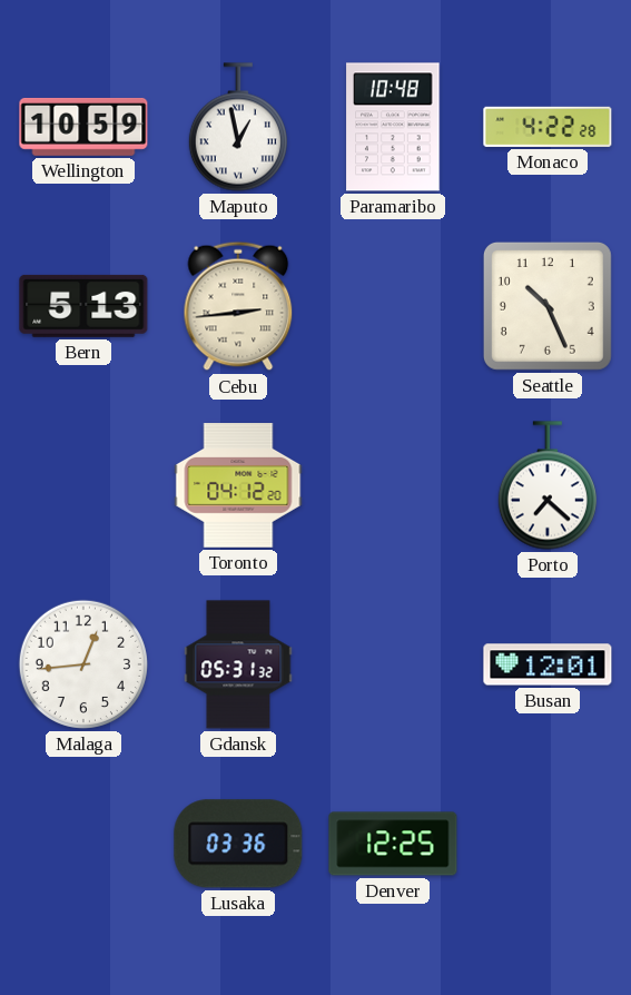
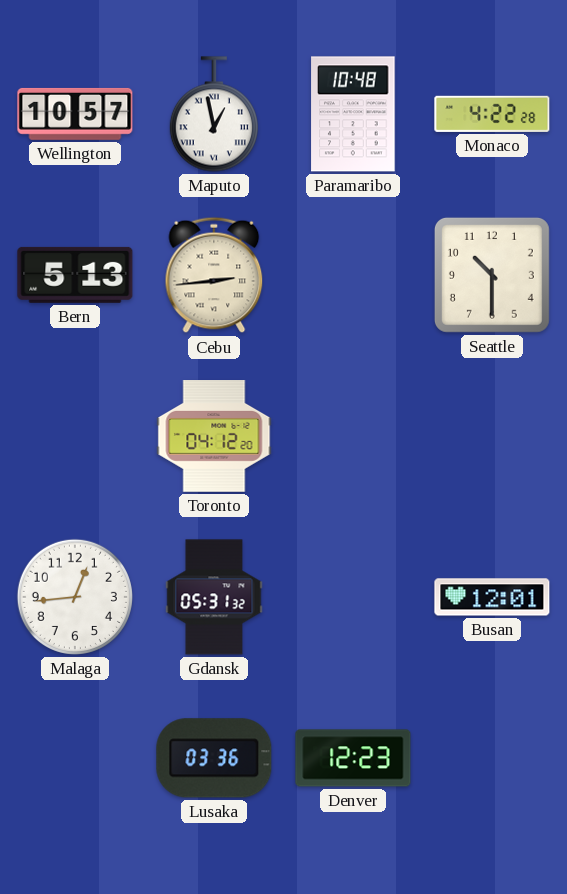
Wellington: 10:59 -> 10:57
Seattle: 10:26 -> 10:30
Porto: 7:22 -> none
Denver: 12:25 -> 12:23
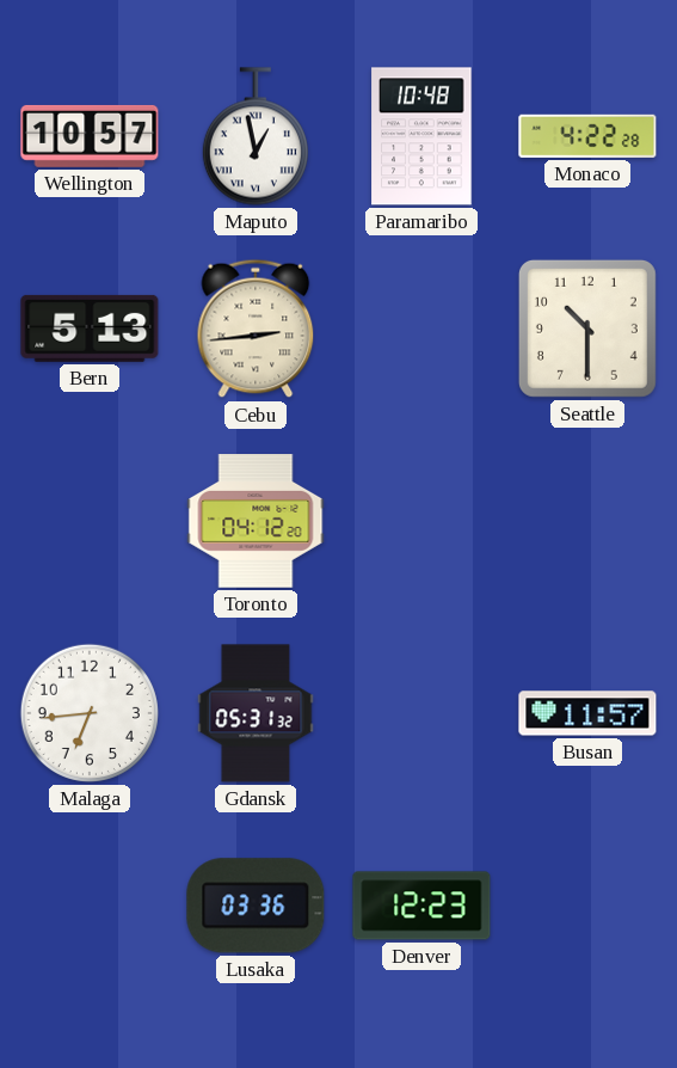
Malaga: 12:44 -> 6:44
Busan: 12:01 -> 11:57
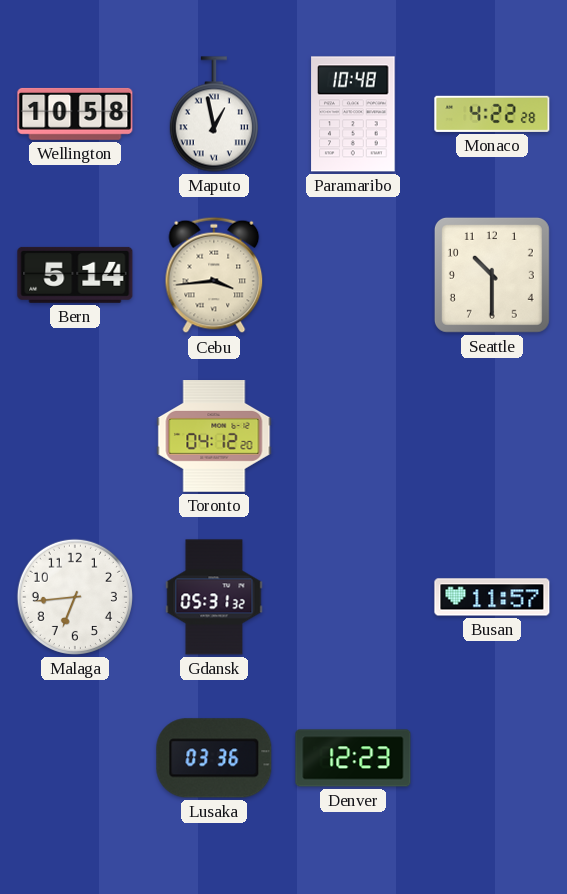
Wellington: 10:57 -> 10:58
Bern: 5:13 -> 5:14
Cebu: 2:44 -> 3:44
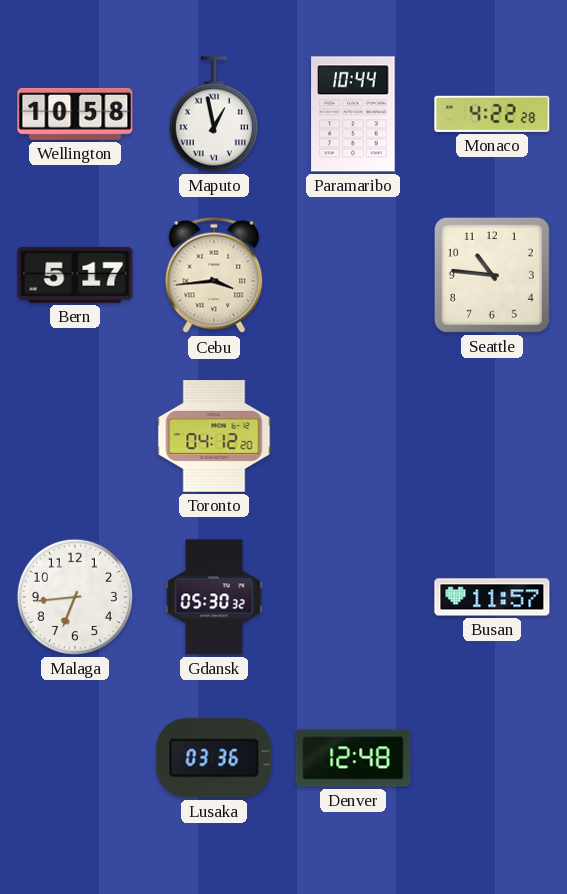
Paramaribo: 10:48 -> 10:44
Bern: 5:14 -> 5:17
Seattle: 10:30 -> 10:46
Gdansk: 05:31 -> 05:30
Denver: 12:23 -> 12:48
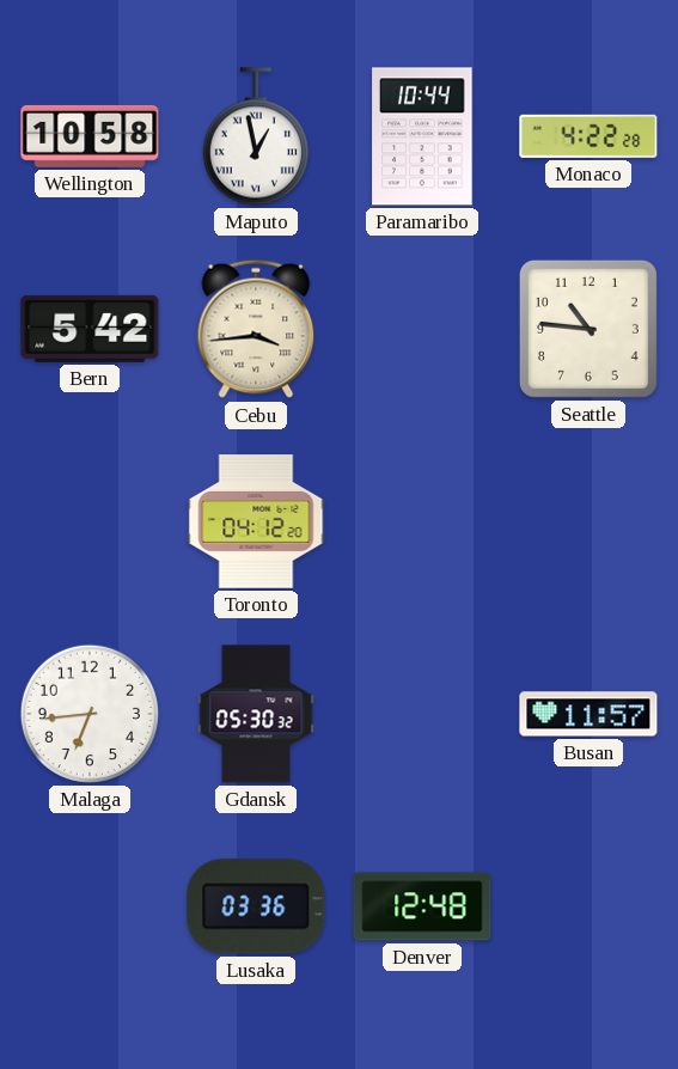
Bern: 5:17 -> 5:42
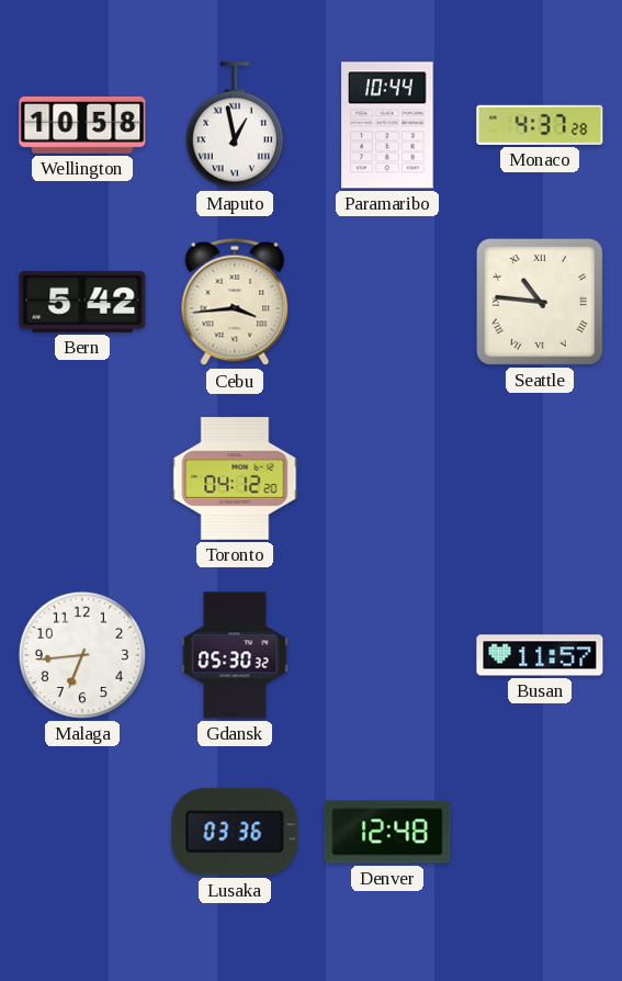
Monaco: 4:22 -> 4:37
Seattle numerals: Arabic -> Roman
